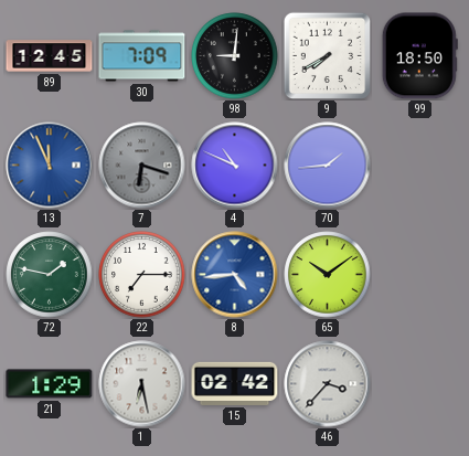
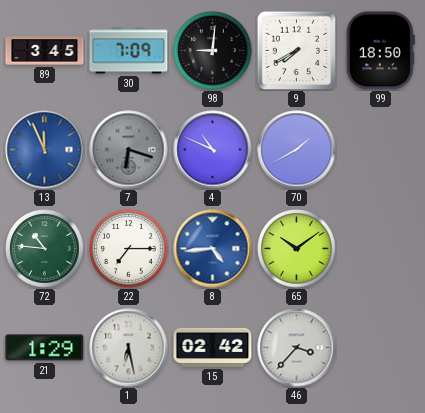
89: 12:45 -> 3:45
70: 1:44 -> 1:40
72: 1:47 -> 10:46
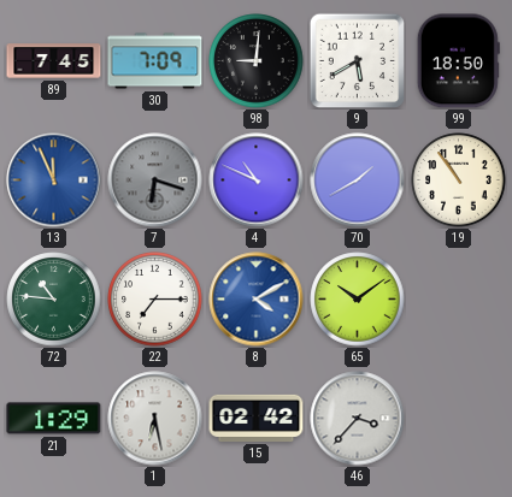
89: 3:45 -> 7:45
9: 7:40 -> 5:40
19: none -> 10:54
8: 4:44 -> 4:10
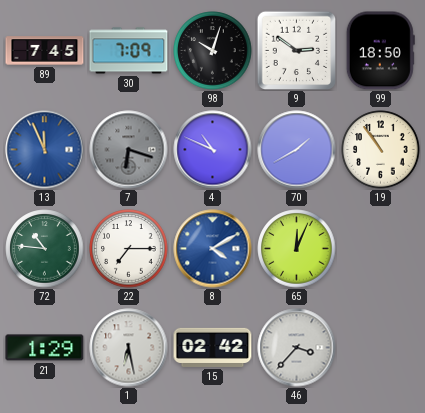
98: 9:01 -> 10:03
9: 5:40 -> 2:51
65: 10:09 -> 12:04
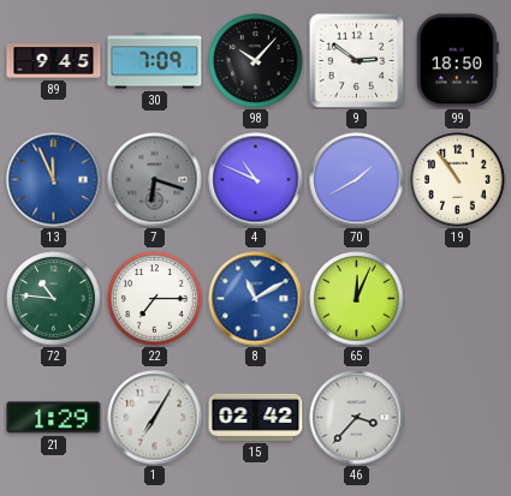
89: 7:45 -> 9:45
98: 10:03 -> 10:07
8: 4:10 -> 11:10
1: 6:28 -> 7:05
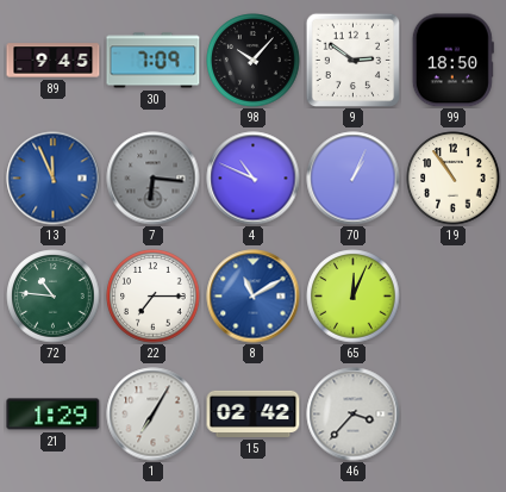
7: 6:18 -> 6:16
70: 1:40 -> 1:04
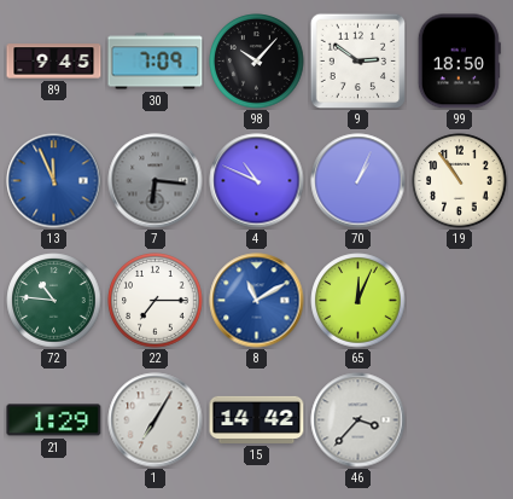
15: 02:42 -> 14:42
